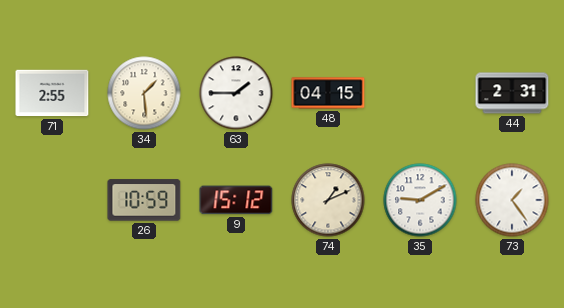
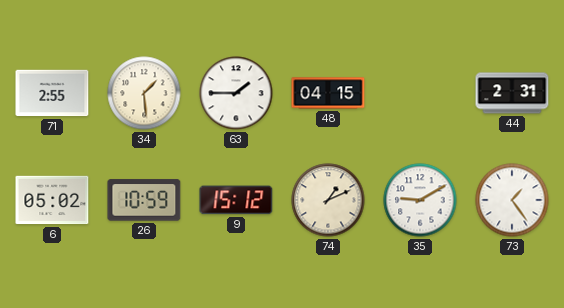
6: none -> 05:02
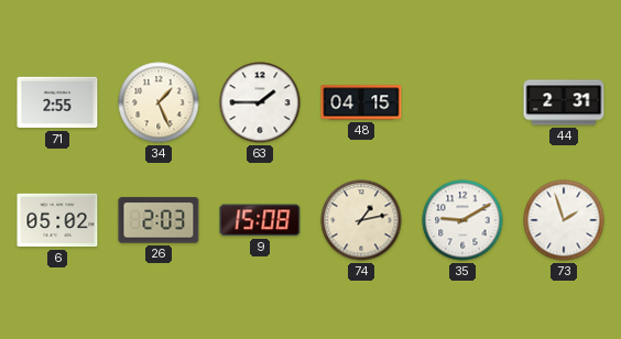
34: 1:29 -> 1:26
26: 10:59 -> 2:03
9: 15:12 -> 15:08
74: 1:11 -> 1:13
73: 1:24 -> 1:57
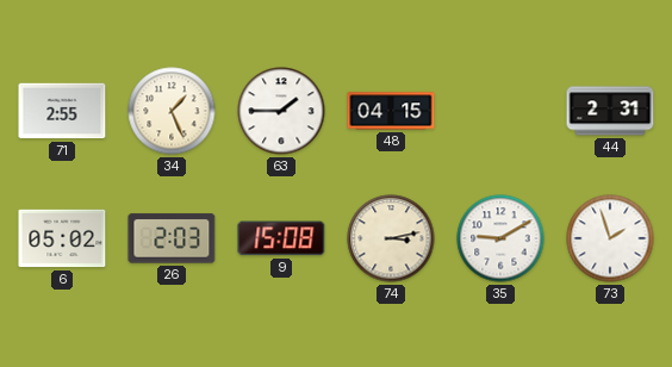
74: 1:13 -> 3:13
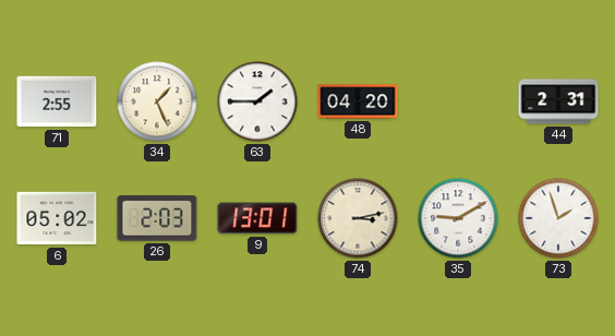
48: 04:15 -> 04:20
9: 15:08 -> 13:01
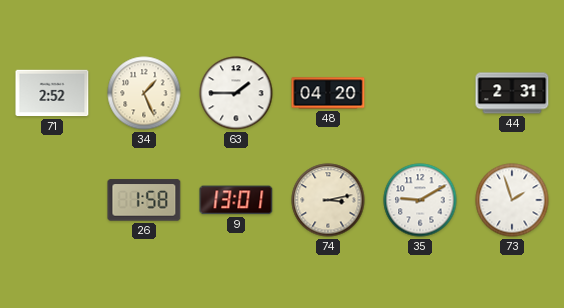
71: 2:55 -> 2:52
6: 05:02 -> none
26: 2:03 -> 1:58
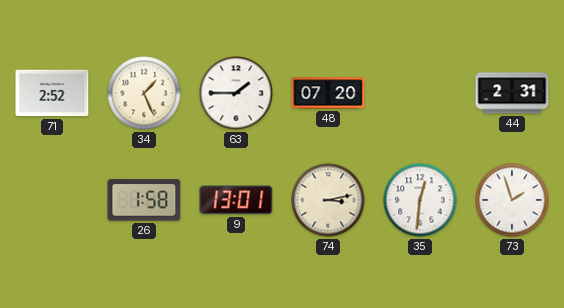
48: 04:20 -> 07:20
35: 9:10 -> 12:31
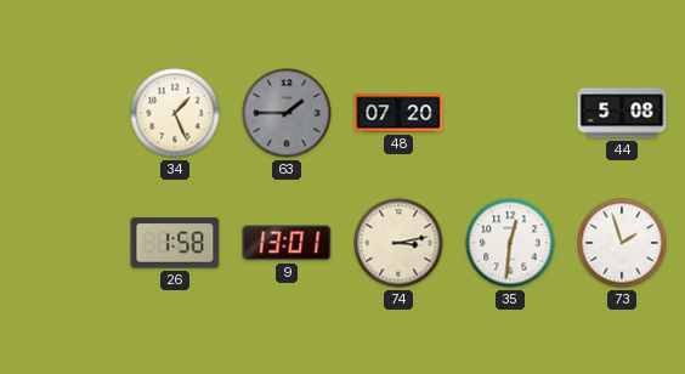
71: 2:52 -> none
63 dial: white -> grey
44: 2:31 -> 5:08
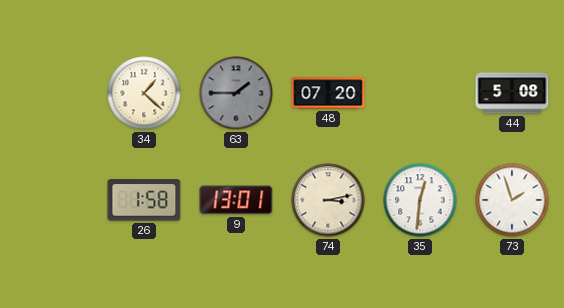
34: 1:26 -> 1:22
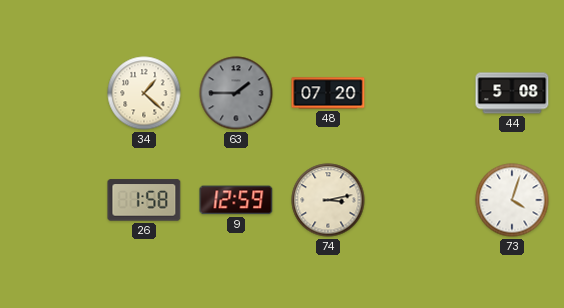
9: 13:01 -> 12:59
35: 12:31 -> none
73: 1:57 -> 4:03
